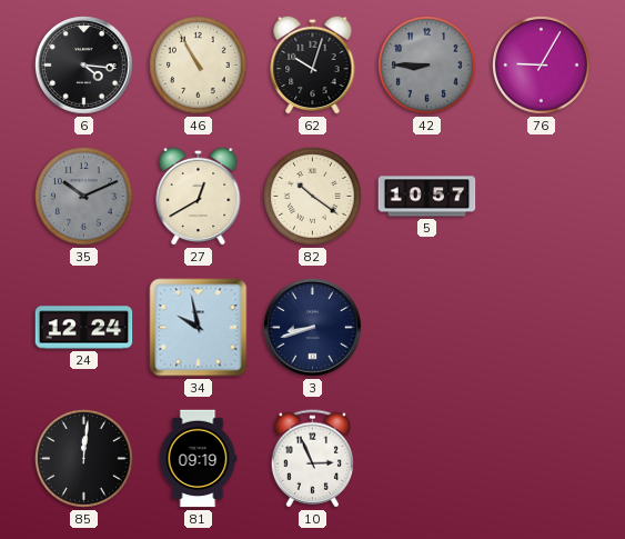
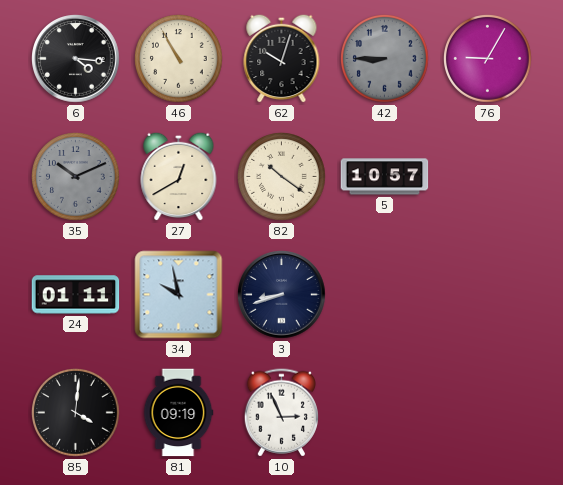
24: 12:24 -> 01:11
85: 12:01 -> 4:01
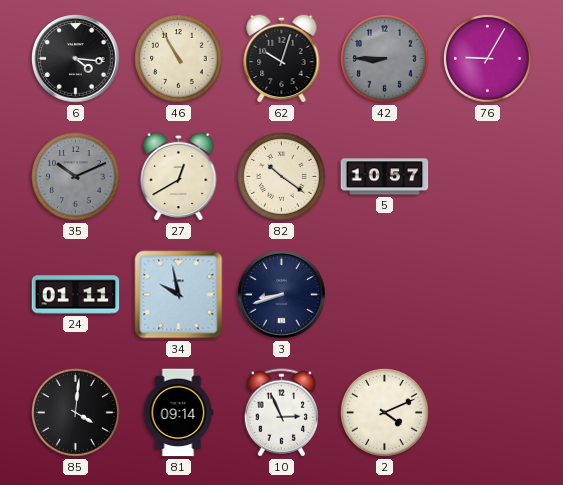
81: 09:19 -> 09:14
2: none -> 4:11
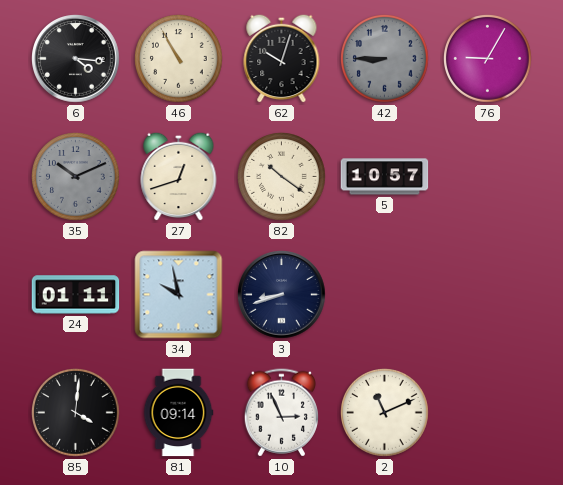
27: 12:40 -> 12:42
2: 4:11 -> 11:11
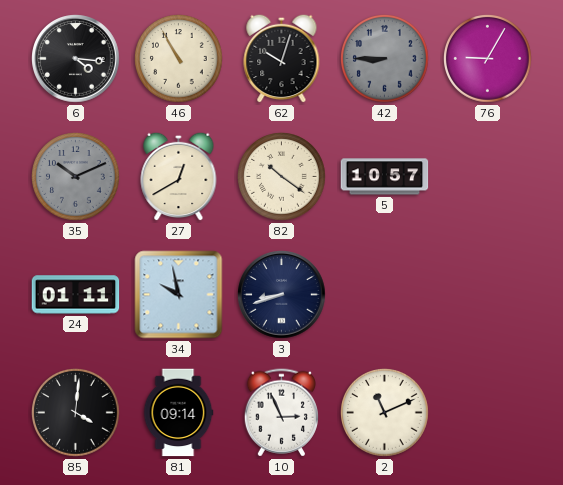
27: 12:42 -> 12:40
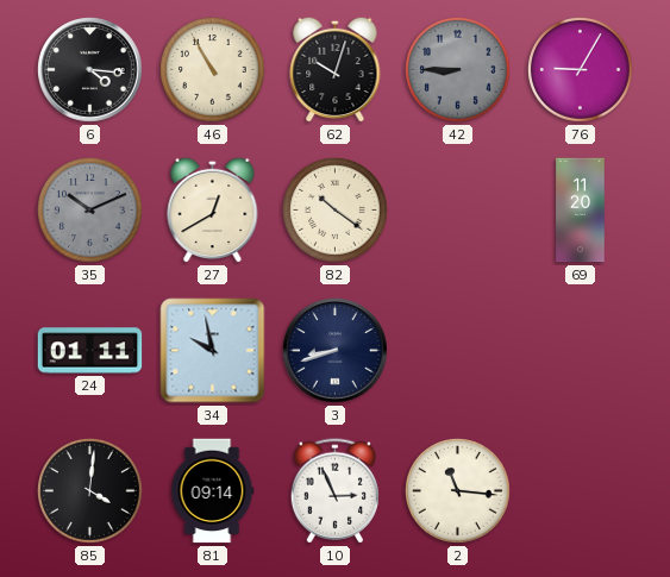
5: 10:57 -> none
69: none -> 11:20
2: 11:11 -> 11:16
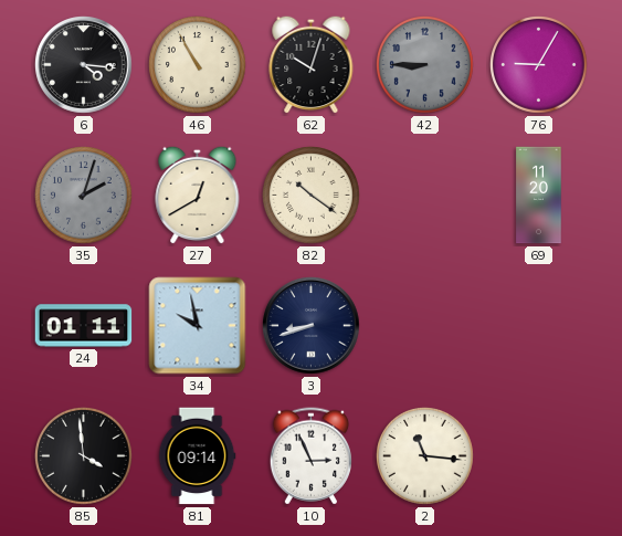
35: 10:11 -> 2:03
85: 4:01 -> 3:59
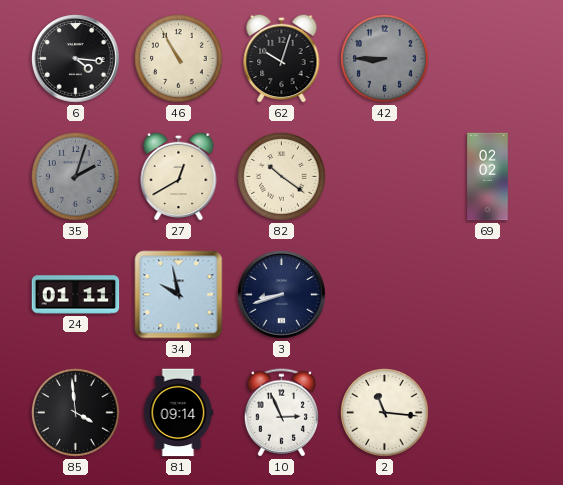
76: 9:05 -> none
69: 11:20 -> 02:02
